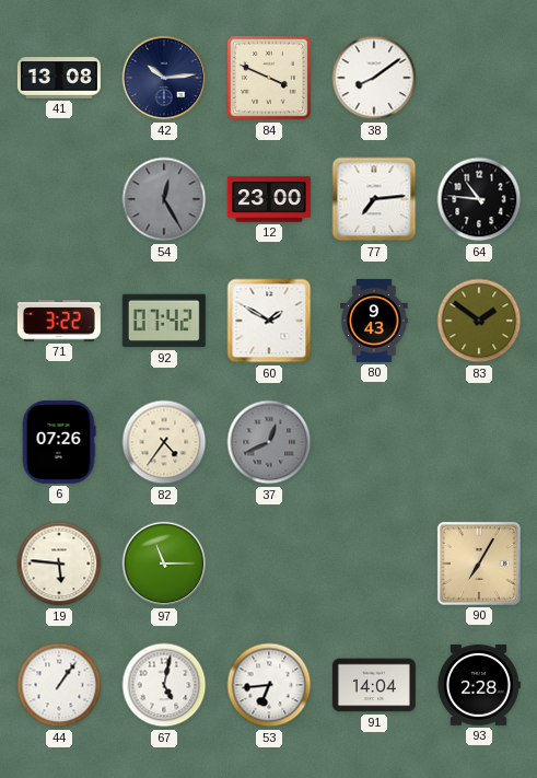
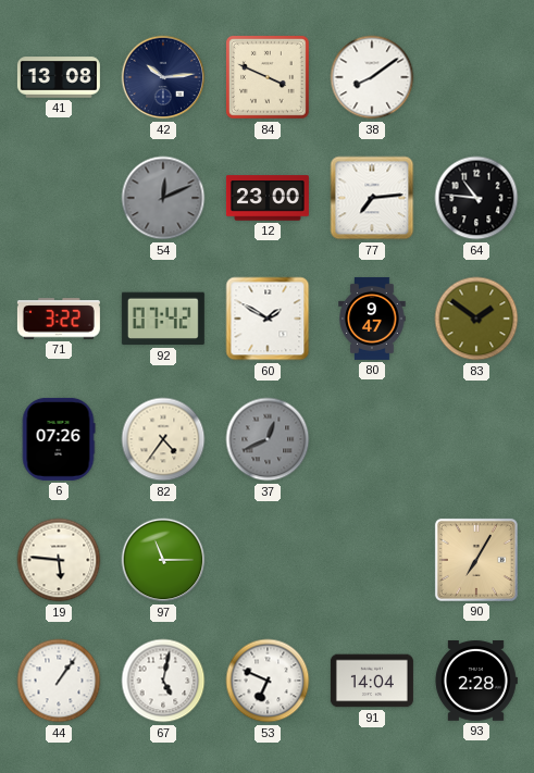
54: 12:25 -> 12:11
80: 9:43 -> 9:47
53: 6:44 -> 6:49
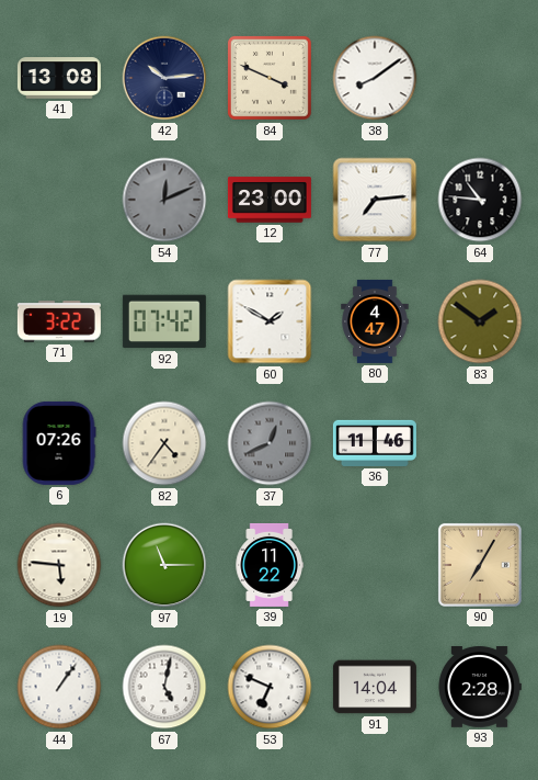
80: 9:47 -> 4:47
36: none -> 11:46
39: none -> 11:22
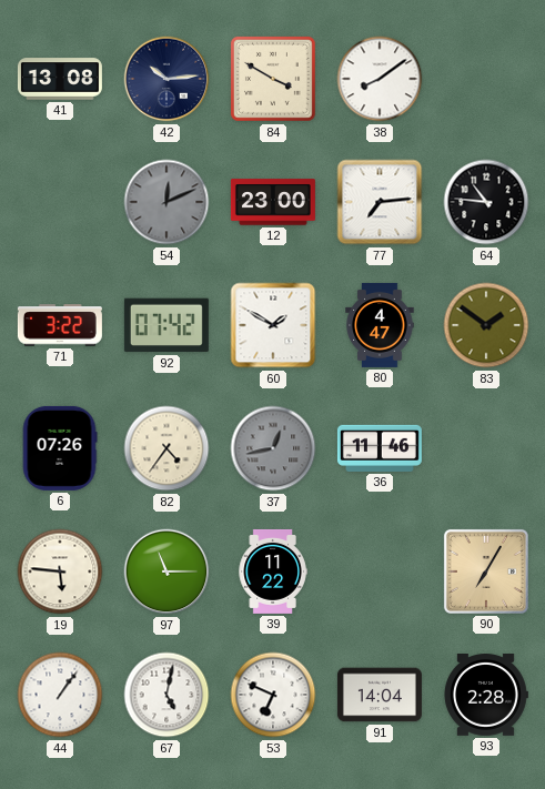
84: 3:49 -> 3:50
37: 12:41 -> 12:43
